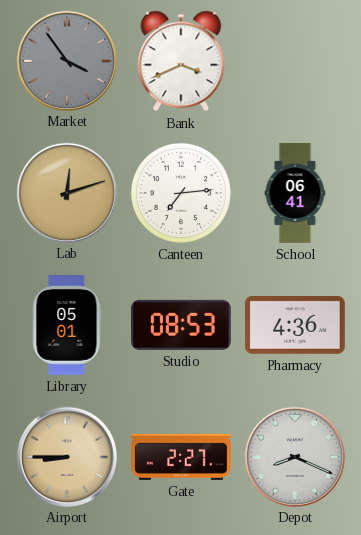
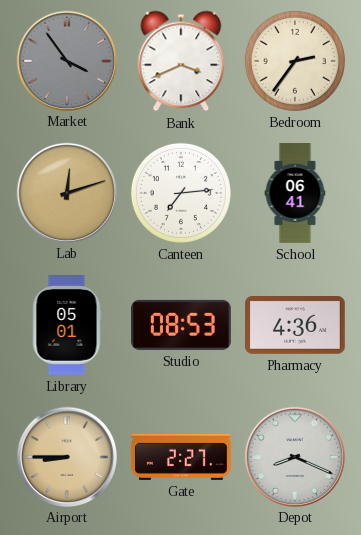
Bedroom: none -> 2:36
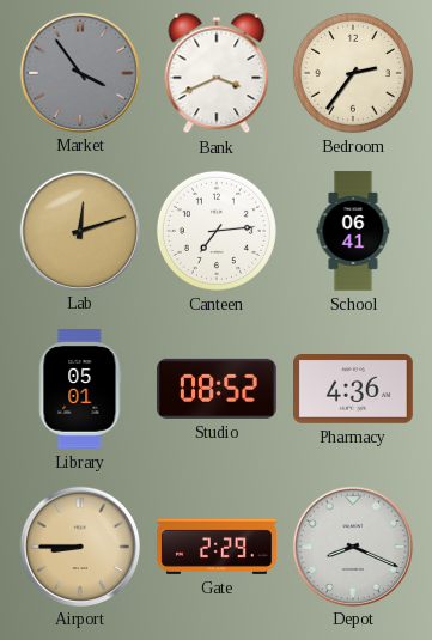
Studio: 08:53 -> 08:52
Gate: 2:27 -> 2:29
